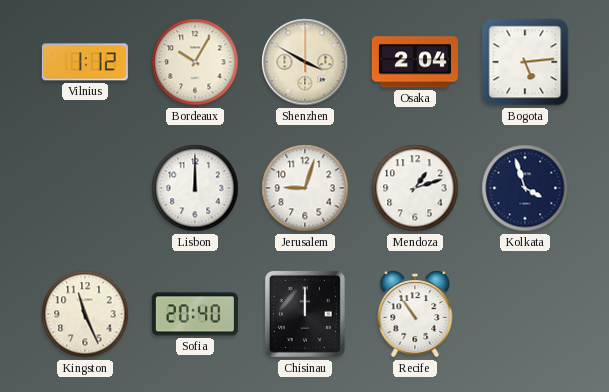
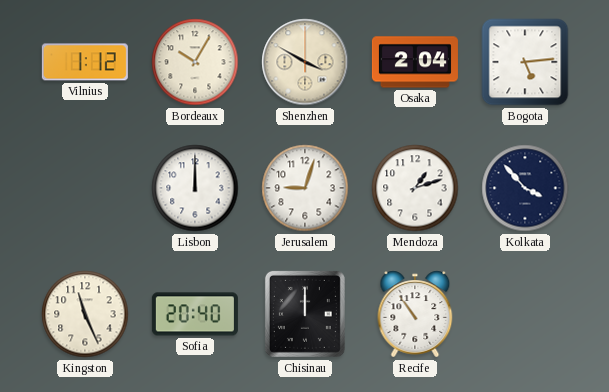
Kolkata: 3:57 -> 3:53
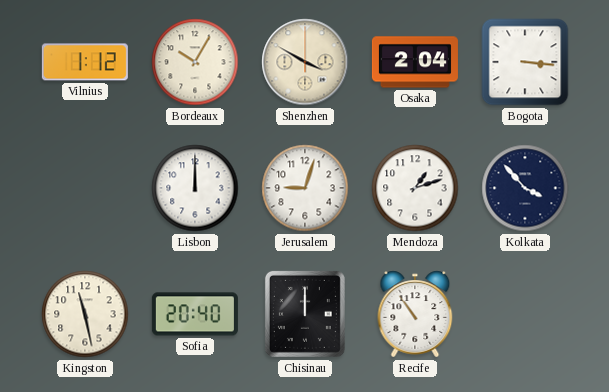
Bogota: 5:14 -> 3:16
Kingston: 11:26 -> 11:28
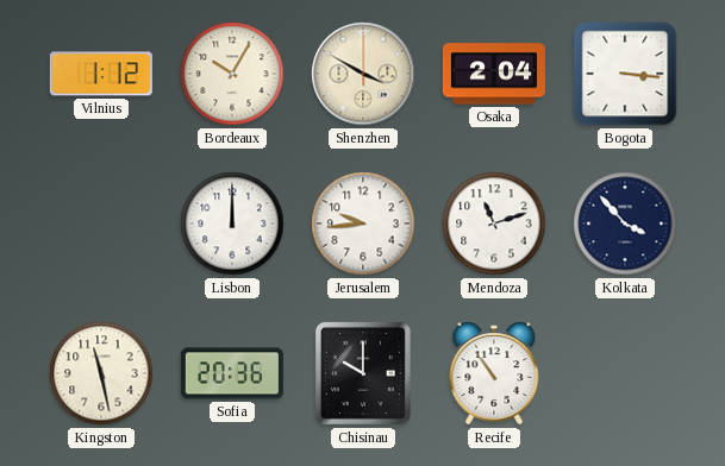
Jerusalem: 9:03 -> 9:44
Mendoza: 1:12 -> 11:12
Sofia: 20:40 -> 20:36
Chisinau: 12:00 -> 10:00
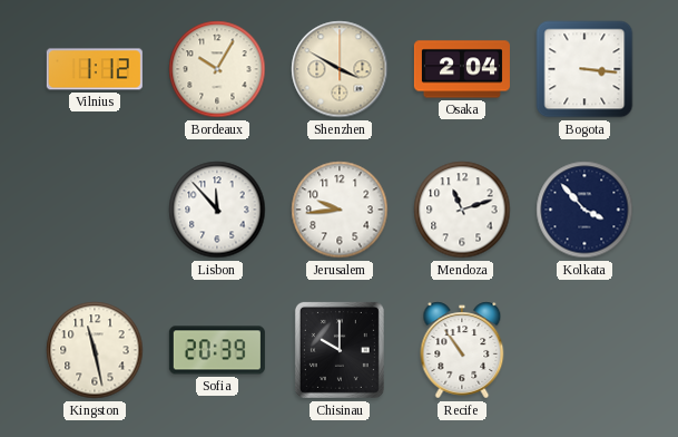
Lisbon: 12:00 -> 11:53
Sofia: 20:36 -> 20:39
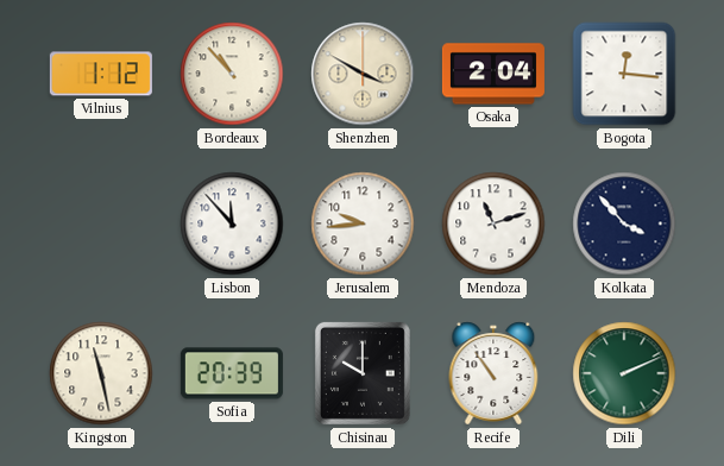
Bordeaux: 10:05 -> 10:53
Bogota: 3:16 -> 12:16
Dili: none -> 2:11
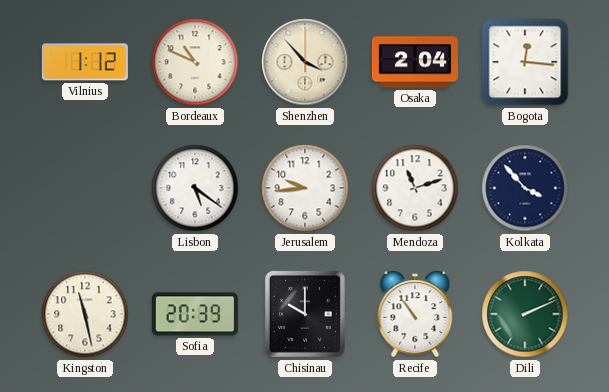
Bordeaux: 10:53 -> 10:49
Shenzhen: 3:50 -> 3:53
Lisbon: 11:53 -> 5:21
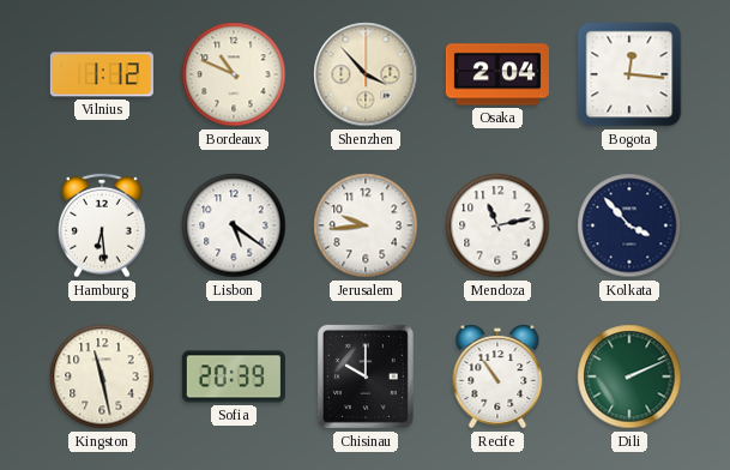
Hamburg: none -> 6:29
Mendoza: 11:12 -> 11:13
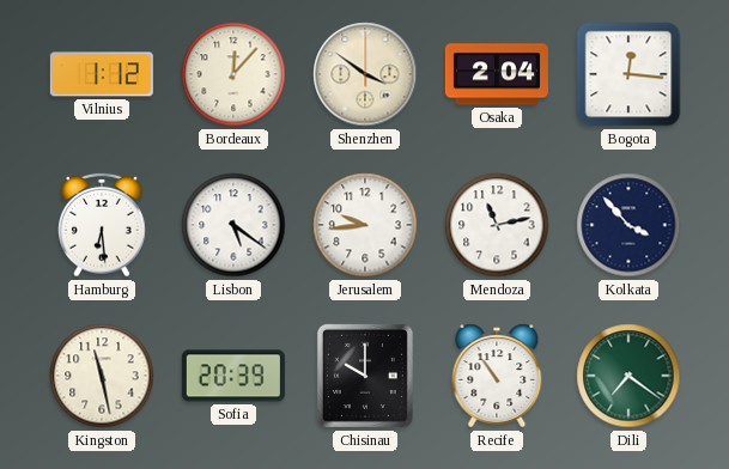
Bordeaux: 10:49 -> 12:07
Shenzhen: 3:53 -> 3:51
Dili: 2:11 -> 7:21
